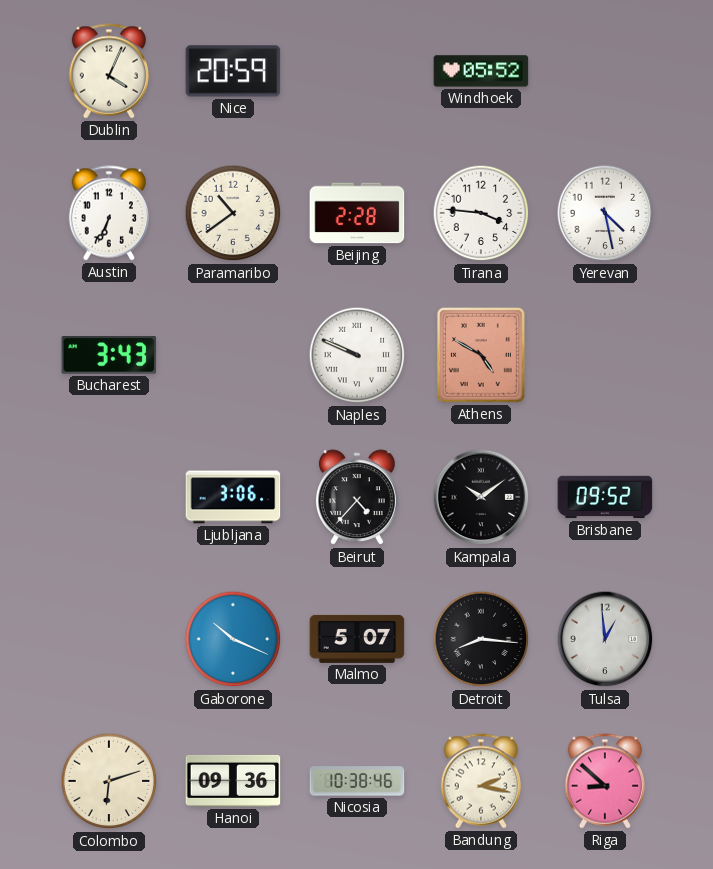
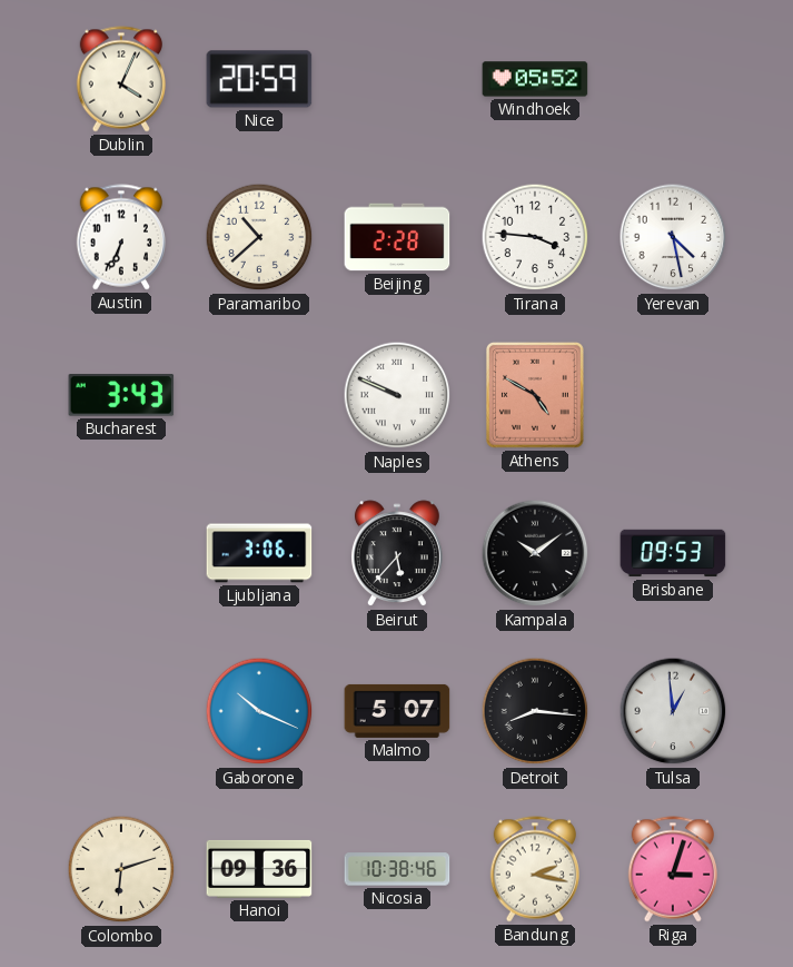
Paramaribo: 10:39 -> 10:38
Beirut: 4:37 -> 5:37
Brisbane: 09:52 -> 09:53
Riga: 8:52 -> 3:03
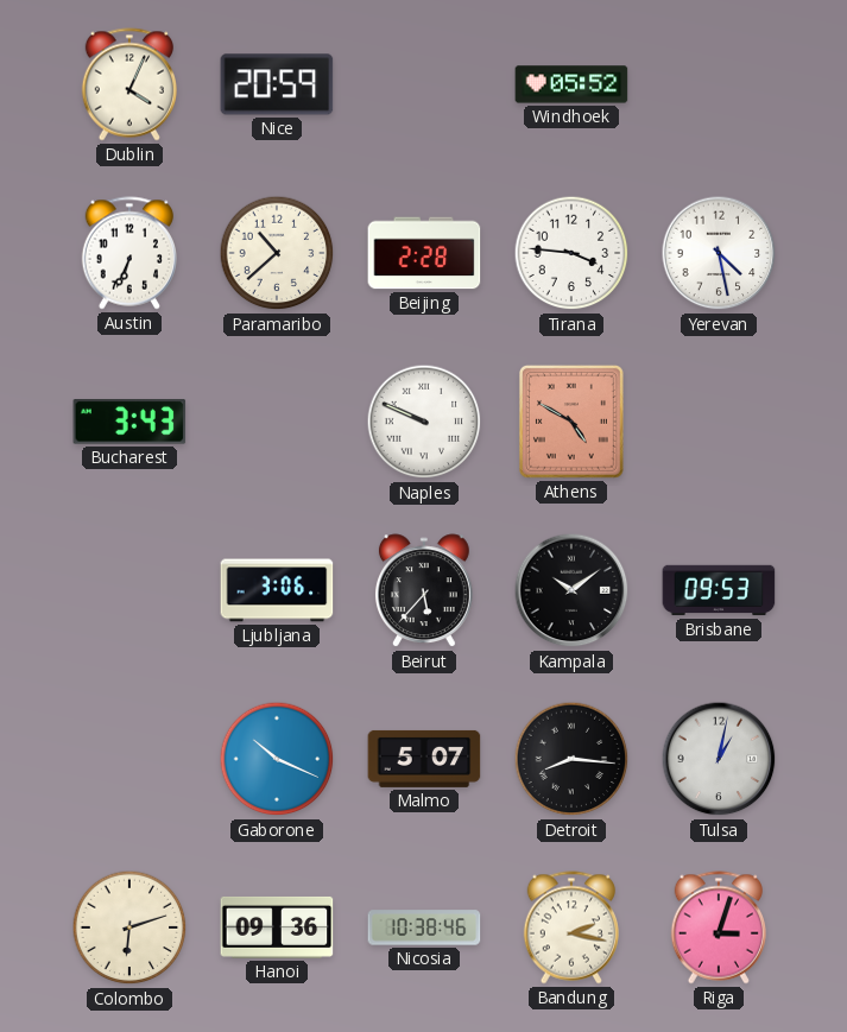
Tulsa: 12:59 -> 1:02
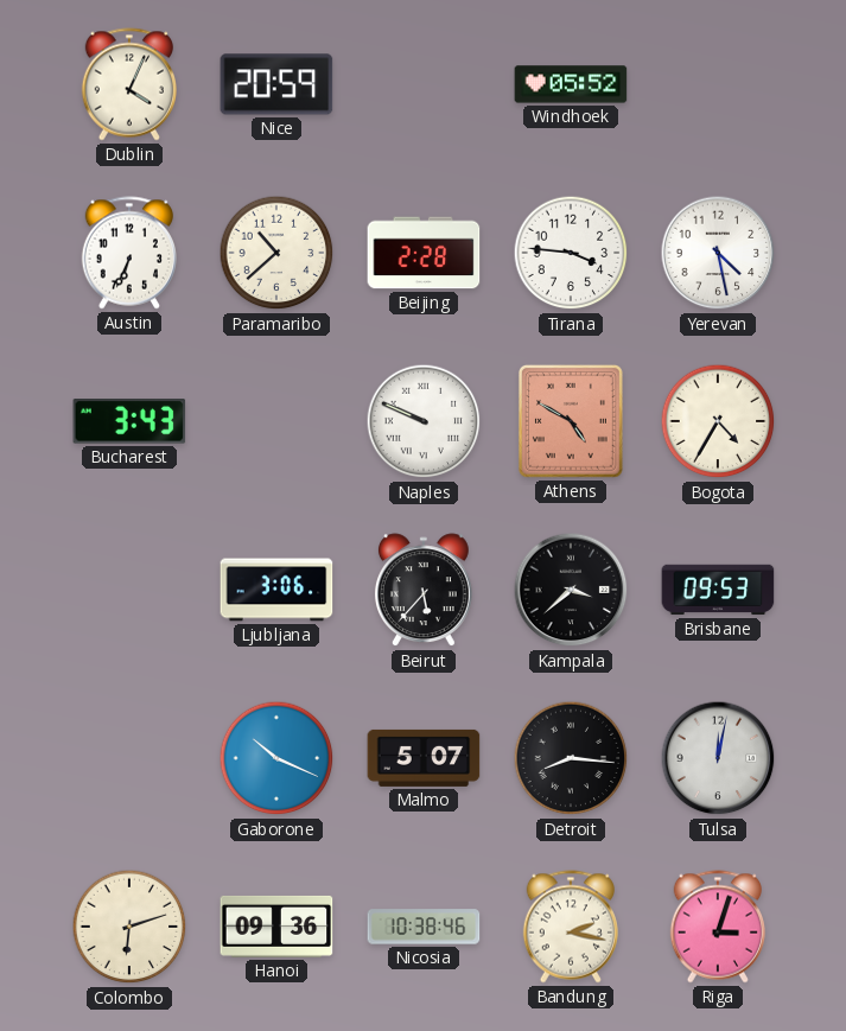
Bogota: none -> 4:35
Kampala: 10:09 -> 3:38
Tulsa: 1:02 -> 12:02
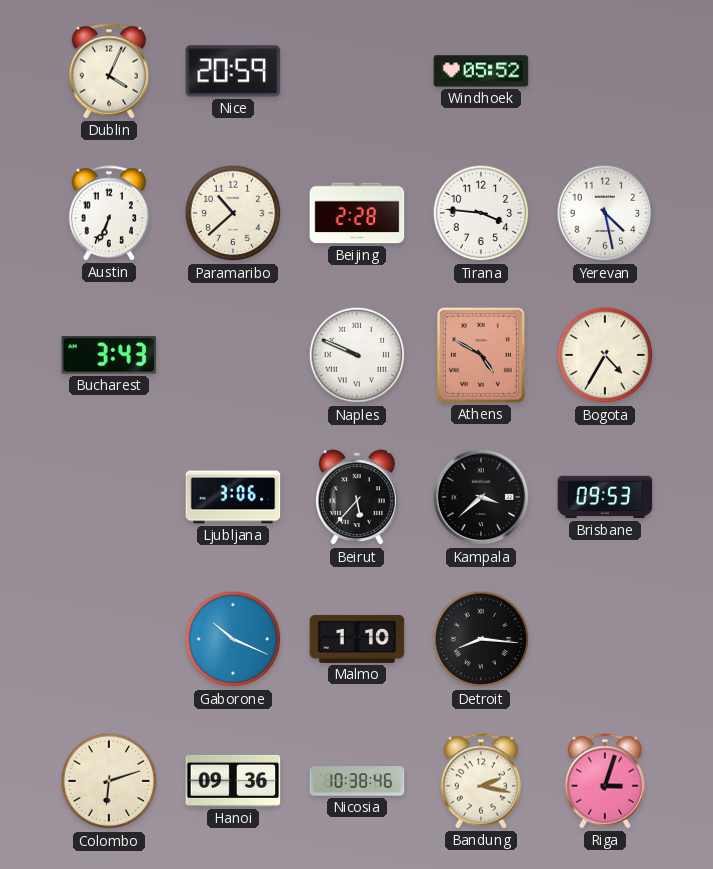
Malmo: 5:07 -> 1:10
Tulsa: 12:02 -> none
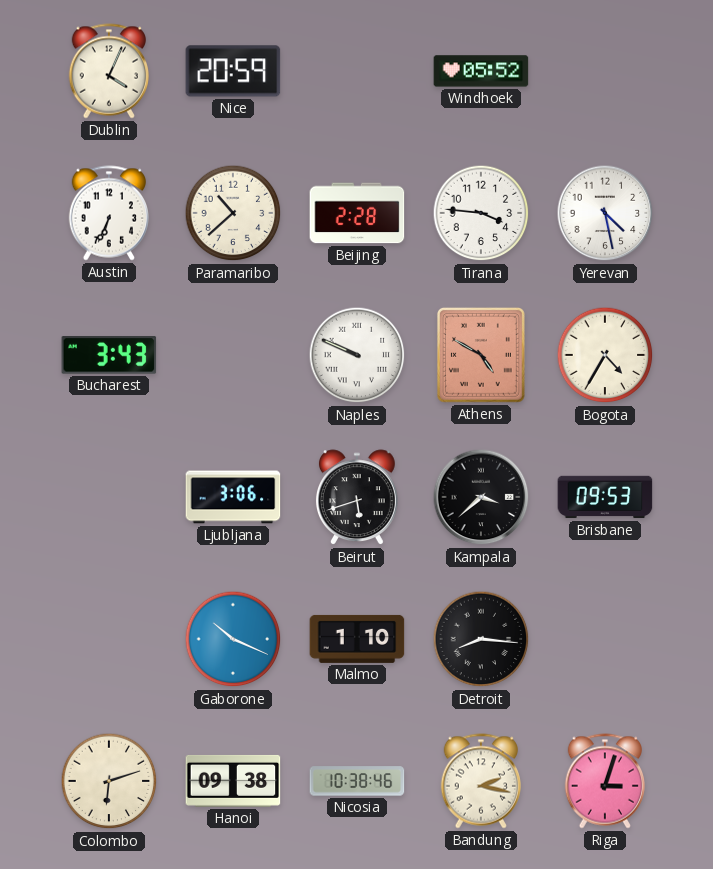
Beirut: 5:37 -> 5:42
Hanoi: 09:36 -> 09:38
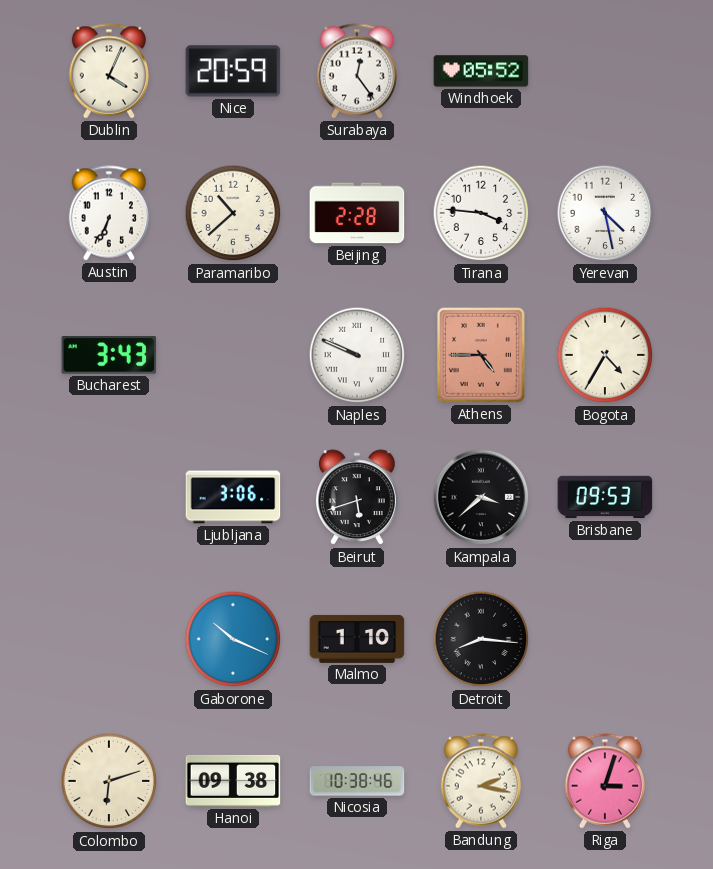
Surabaya: none -> 12:24
Athens: 4:50 -> 4:45
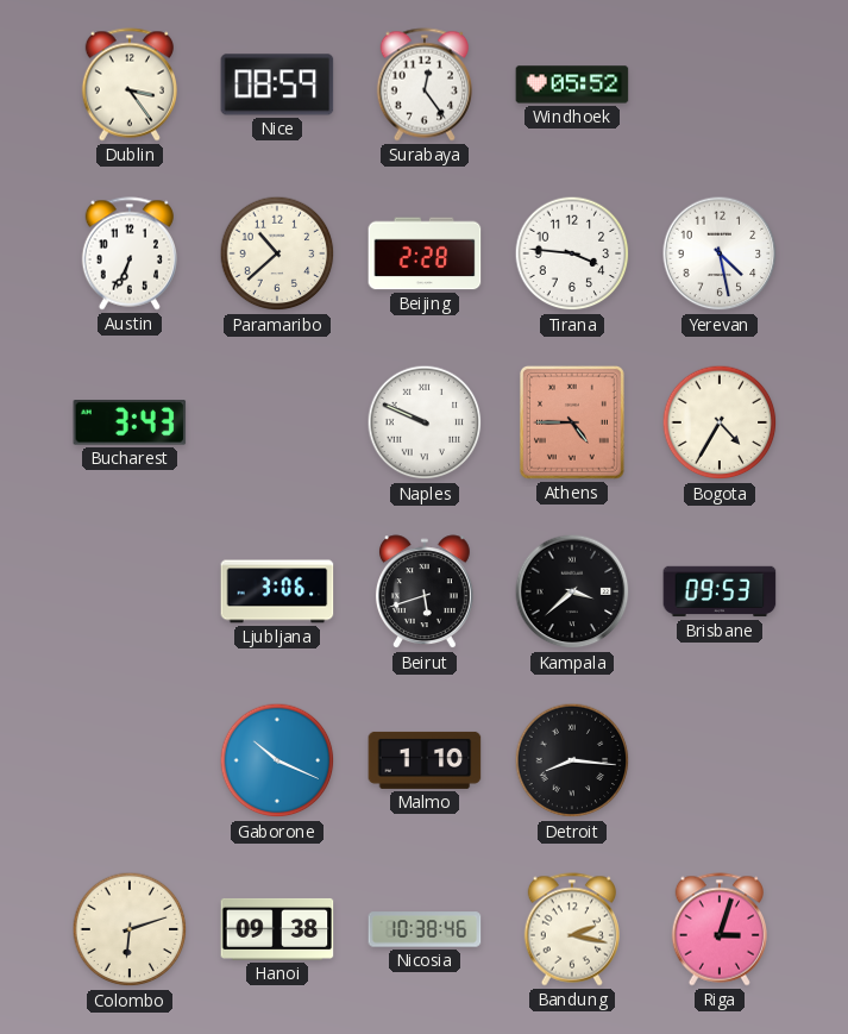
Dublin: 4:04 -> 3:24
Nice: 20:59 -> 08:59
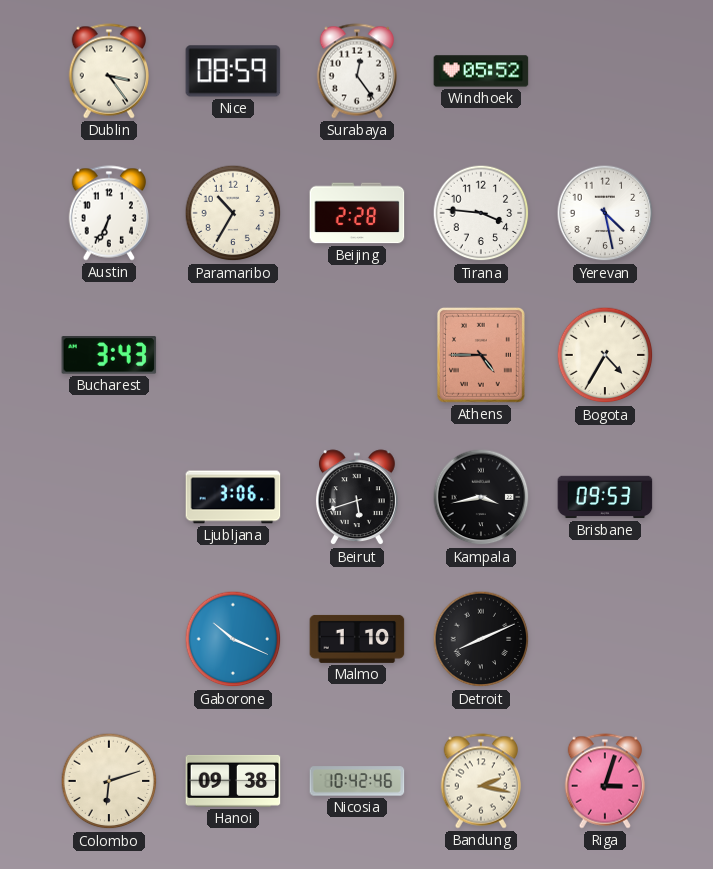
Paramaribo: 10:38 -> 10:35
Naples: 9:49 -> none
Kampala: 3:38 -> 3:43
Detroit: 8:16 -> 8:11
Nicosia: 10:38 -> 10:42
